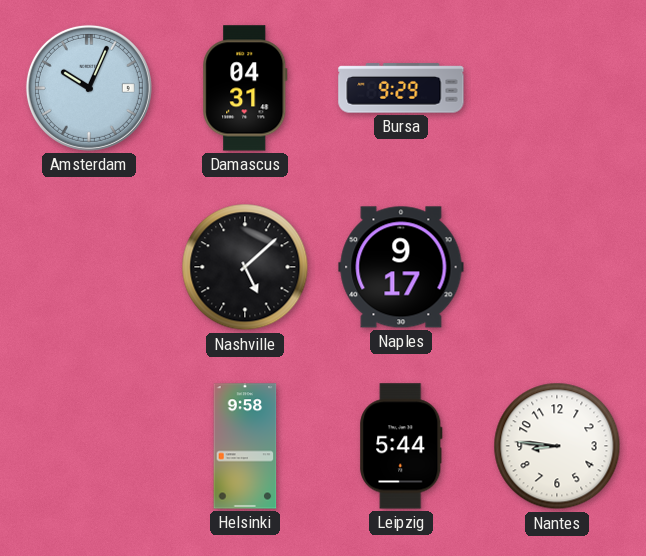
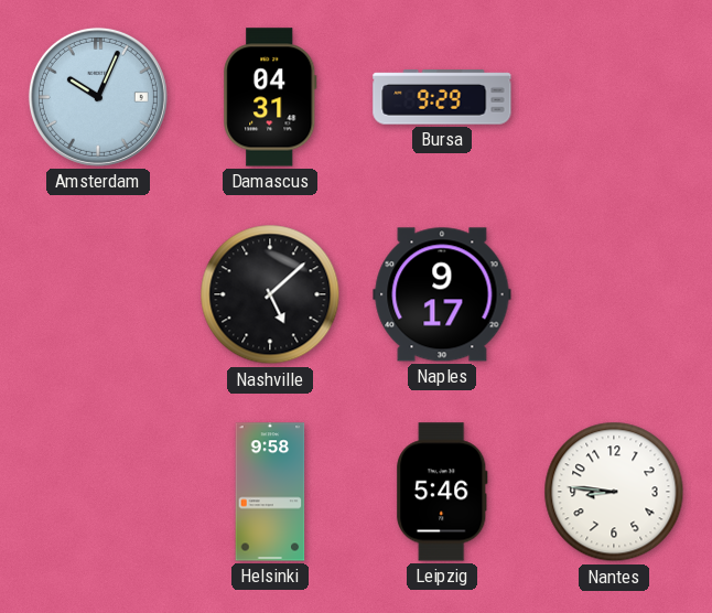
Leipzig: 5:44 -> 5:46
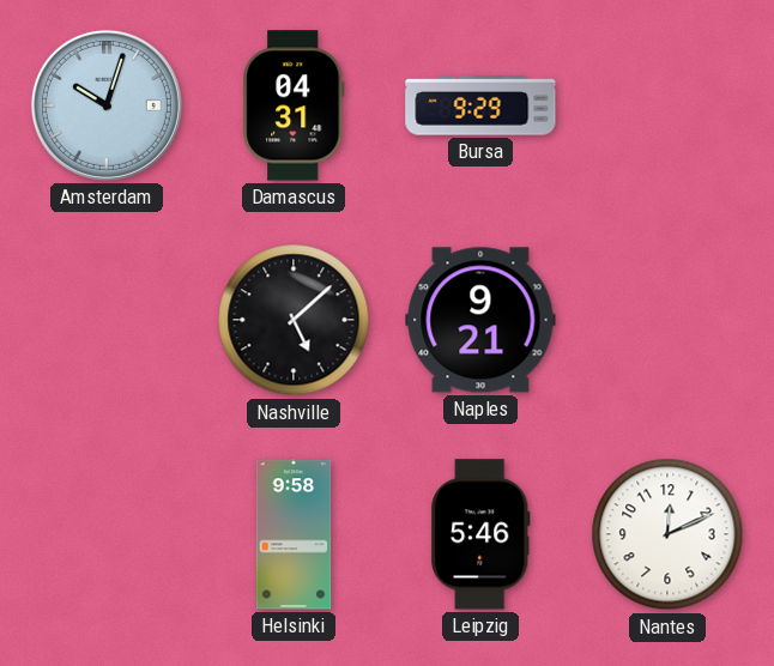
Amsterdam: 10:04 -> 10:03
Naples: 9:17 -> 9:21
Nantes: 8:46 -> 12:11
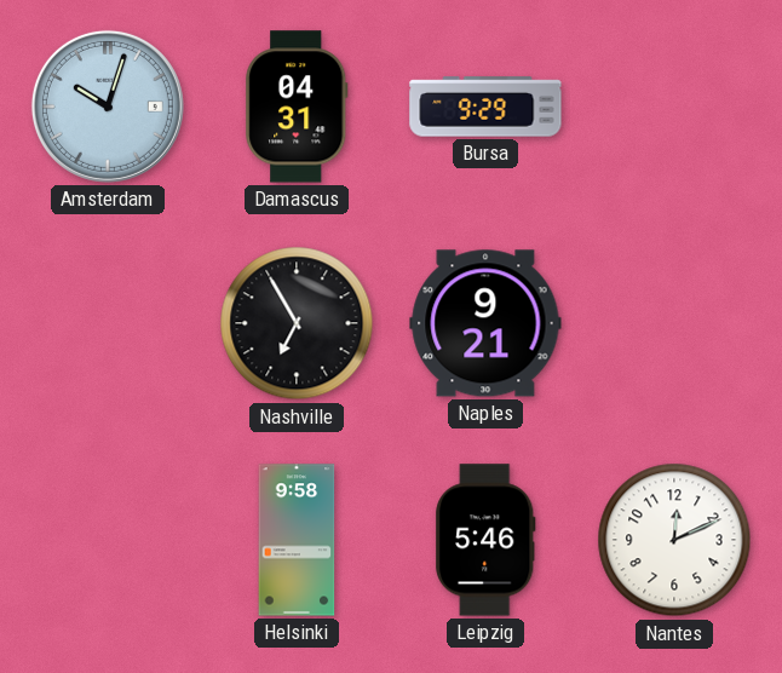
Nashville: 5:08 -> 6:55
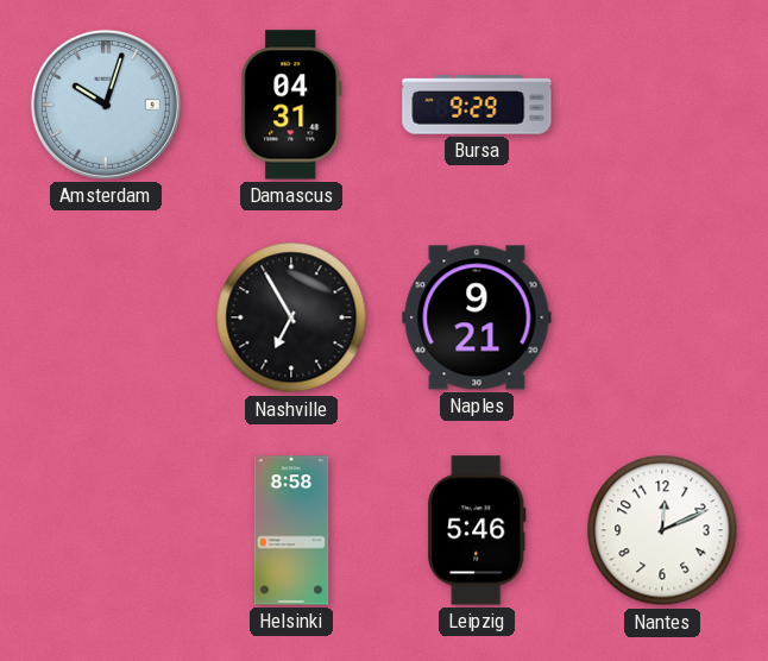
Helsinki: 9:58 -> 8:58
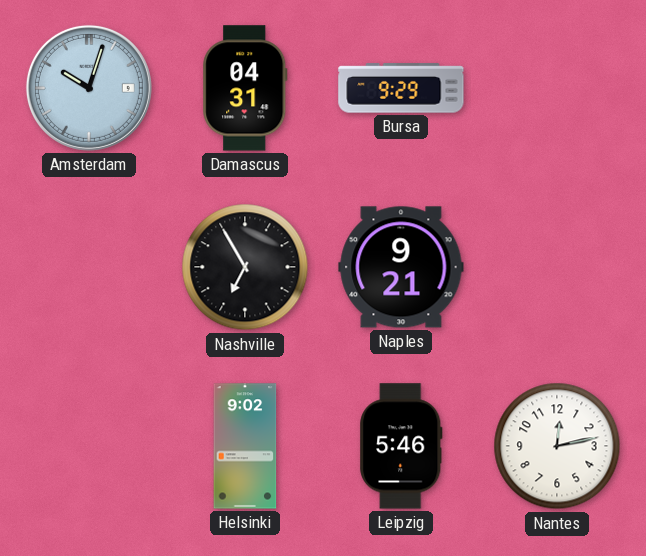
Helsinki: 8:58 -> 9:02
Nantes: 12:11 -> 12:13
